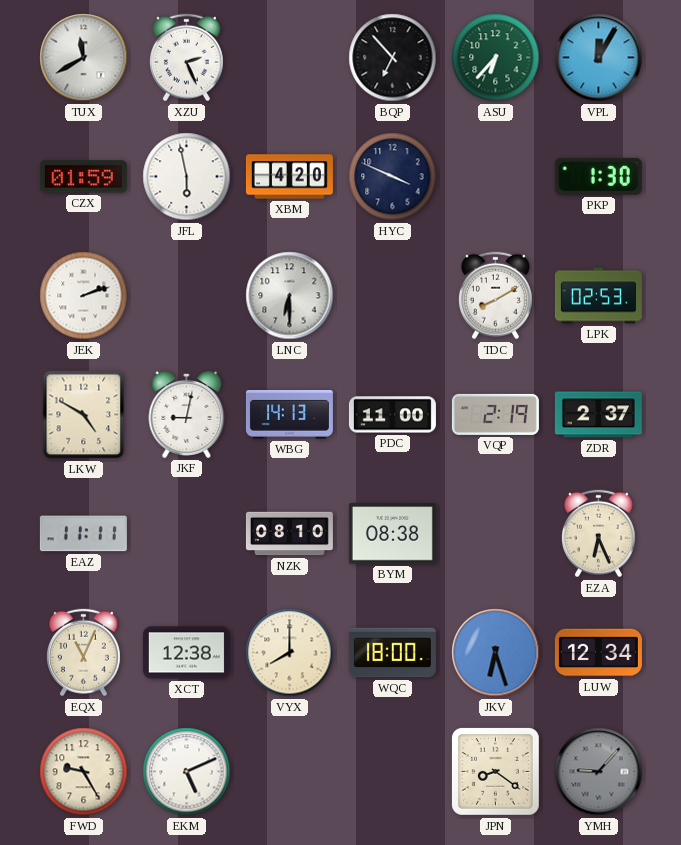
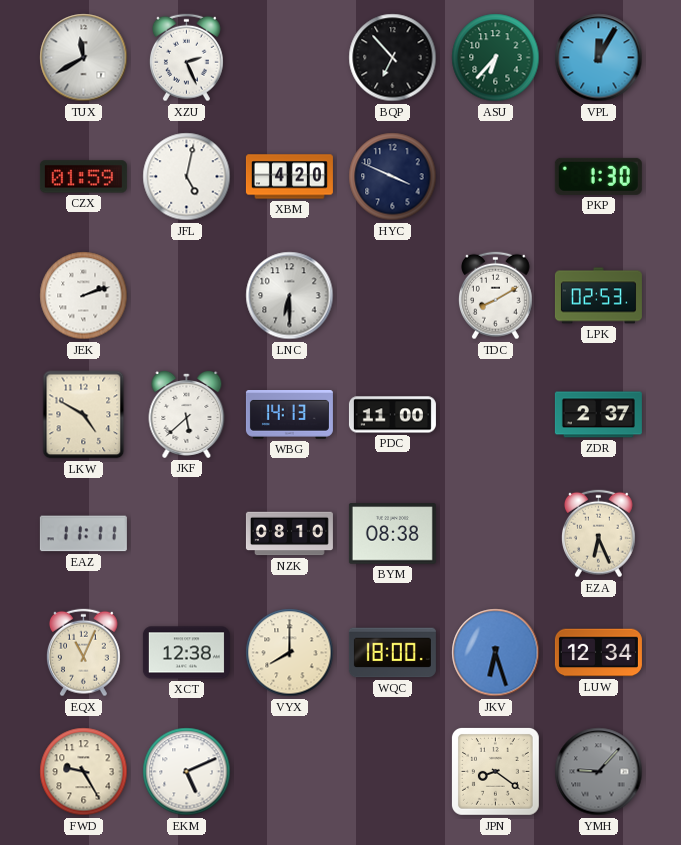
JFL: 5:58 -> 5:02
JKF: 9:02 -> 5:38
VQP: 2:19 -> none
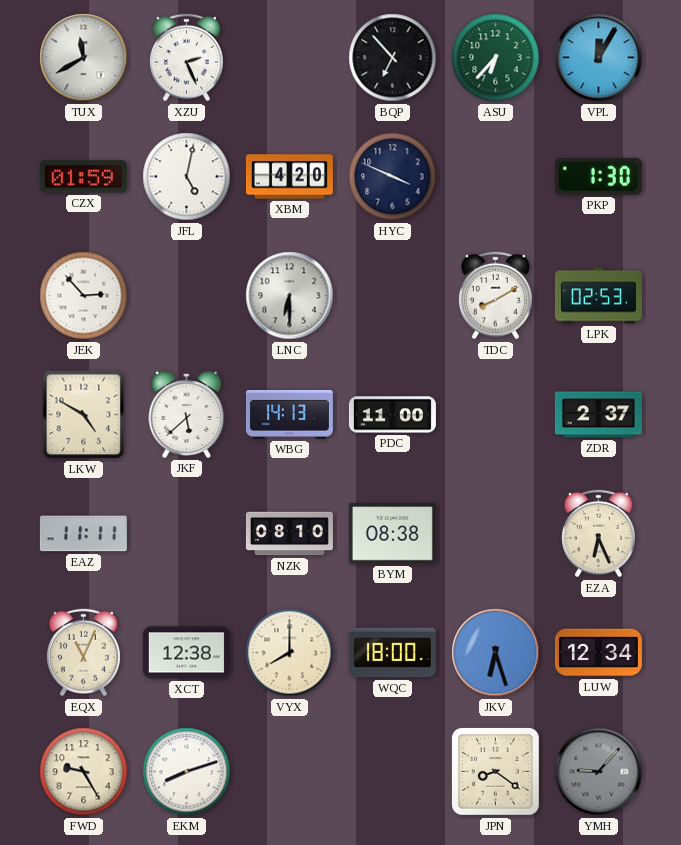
JEK: 2:12 -> 2:53
EKM: 5:11 -> 8:12
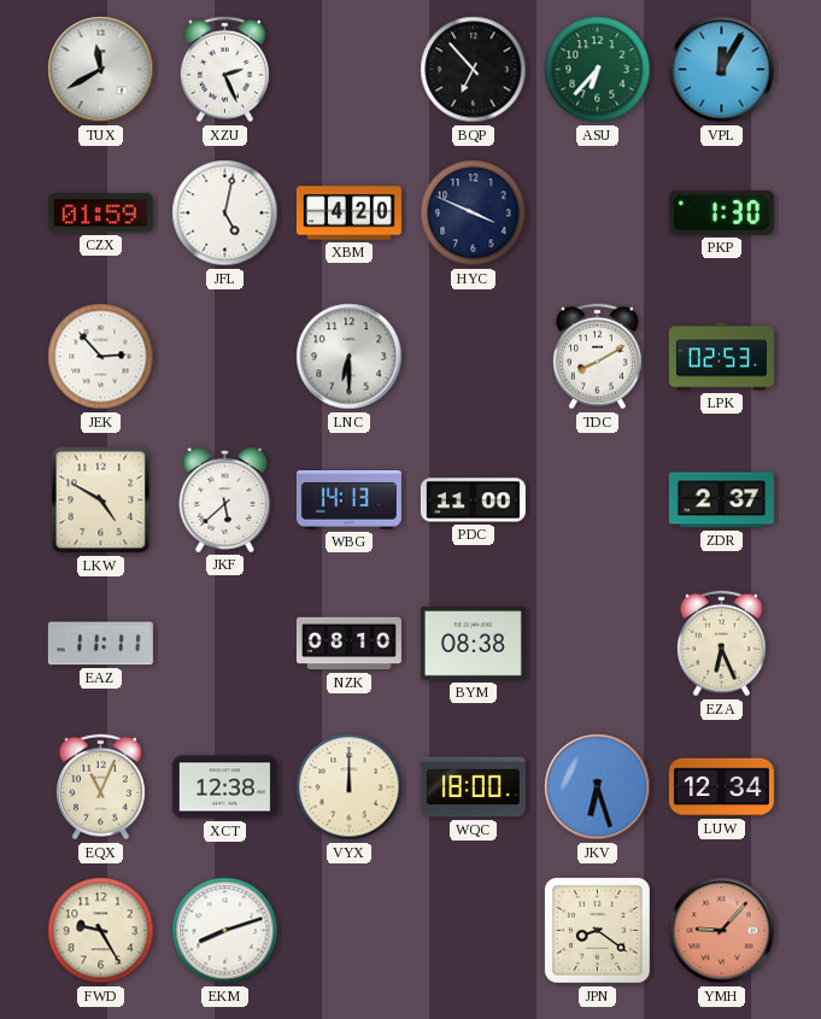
VYX: 8:00 -> 12:00
YMH dial: grey -> salmon
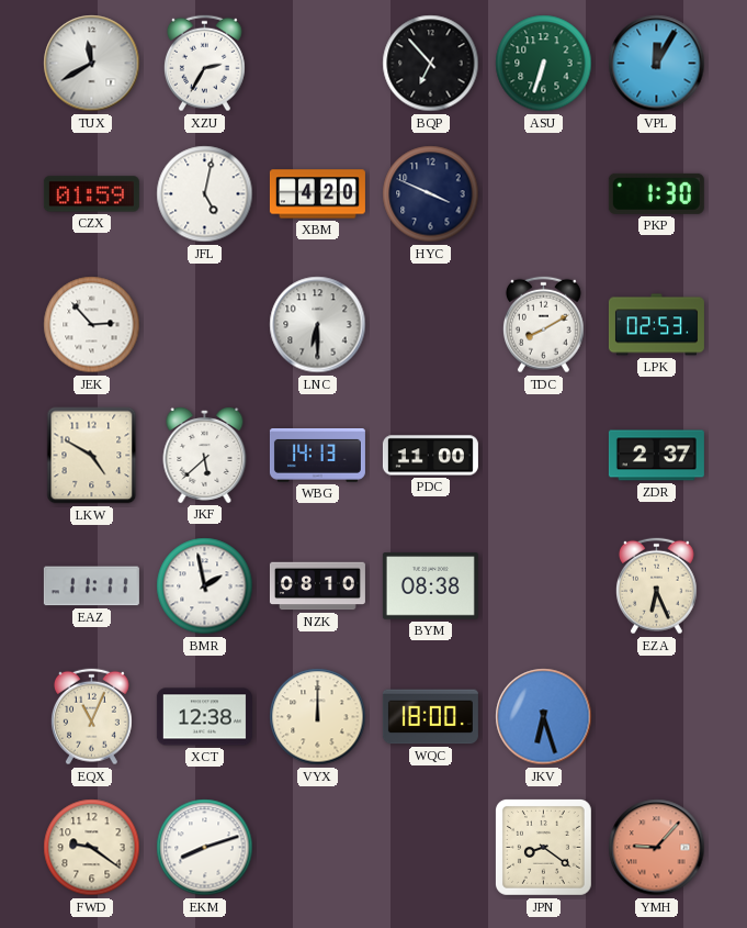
XZU: 2:26 -> 2:35
ASU: 6:37 -> 6:33
BMR: none -> 1:58
LUW: 12:34 -> none
FWD: 9:25 -> 9:21
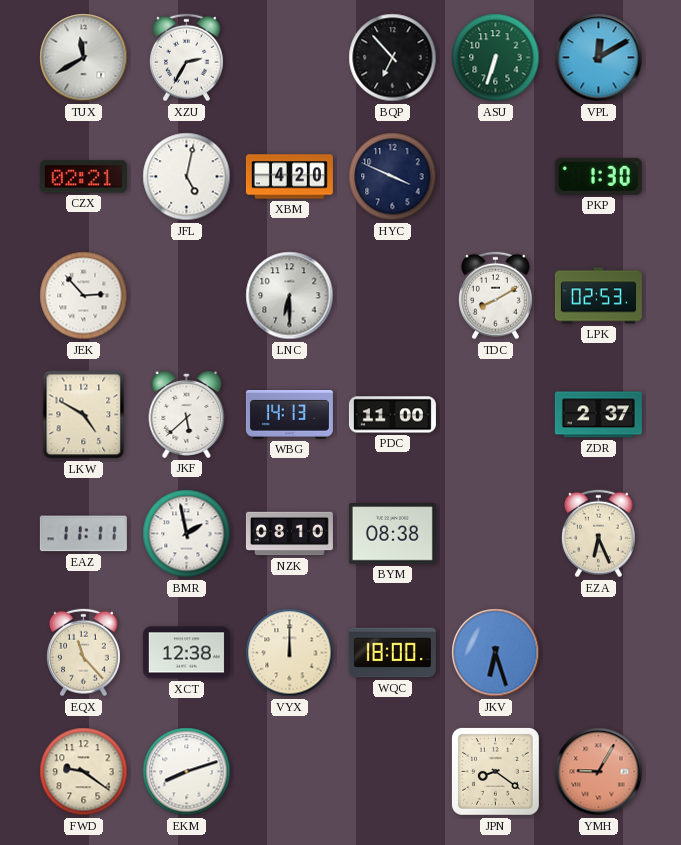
VPL: 12:05 -> 12:10
CZX: 01:59 -> 02:21
EQX: 11:04 -> 11:23
YMH: 9:07 -> 9:05
